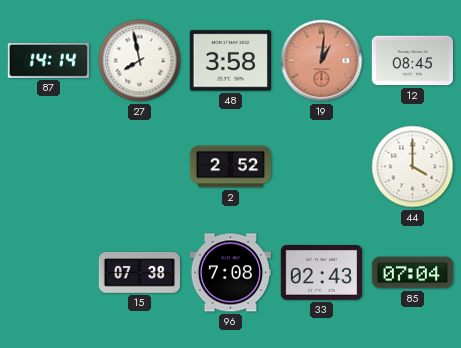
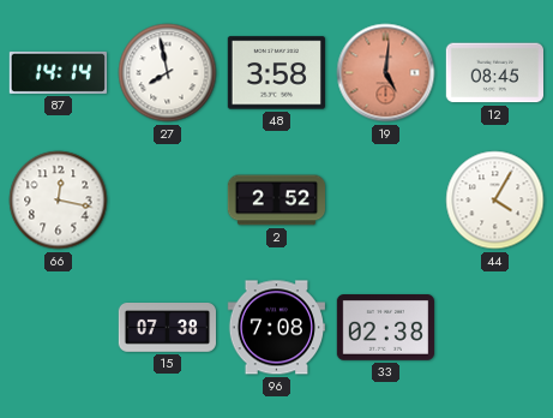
19: 1:01 -> 5:01
66: none -> 12:17
44: 4:00 -> 4:05
33: 02:43 -> 02:38
85: 07:04 -> none
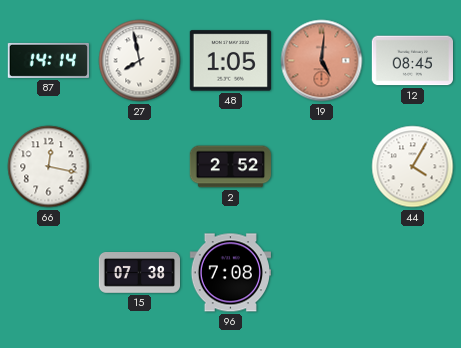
48: 3:58 -> 1:05
33: 02:38 -> none
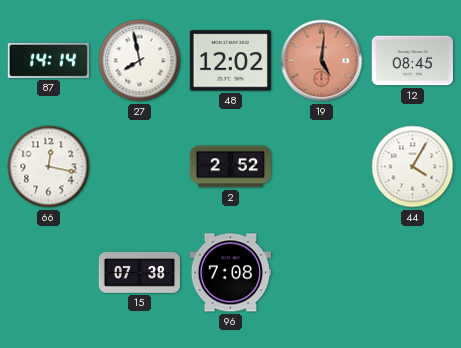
48: 1:05 -> 12:02
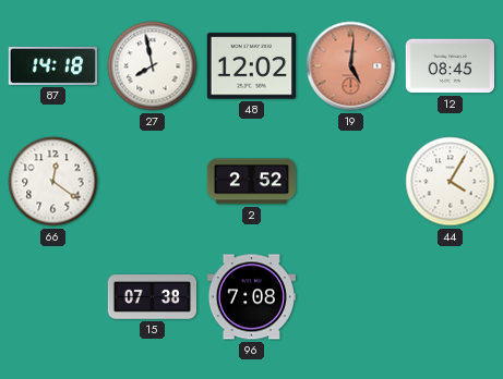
87: 14:14 -> 14:18
66: 12:17 -> 12:21
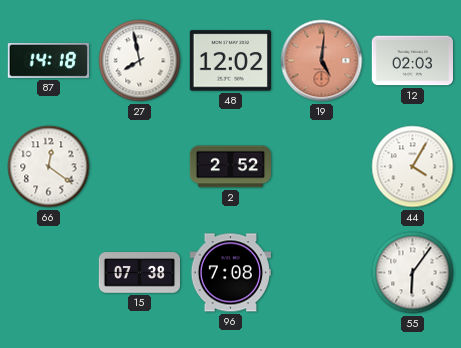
12: 08:45 -> 02:03
55: none -> 6:06
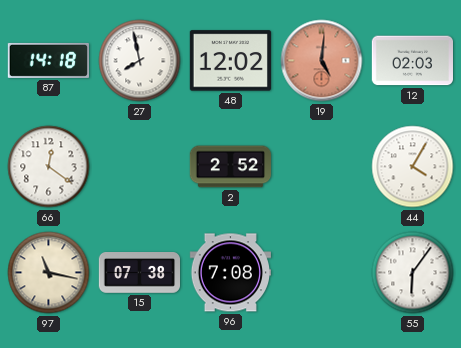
97: none -> 11:17
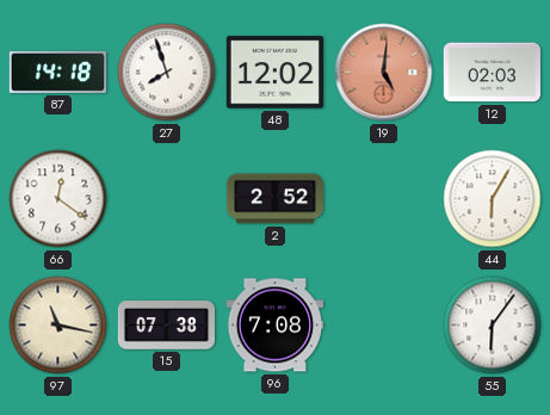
27: 7:58 -> 7:57
44: 4:05 -> 6:05
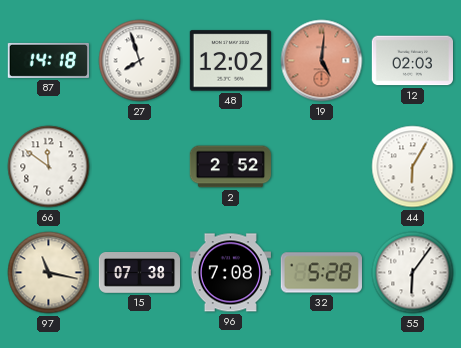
66: 12:21 -> 11:51
32: none -> 5:28
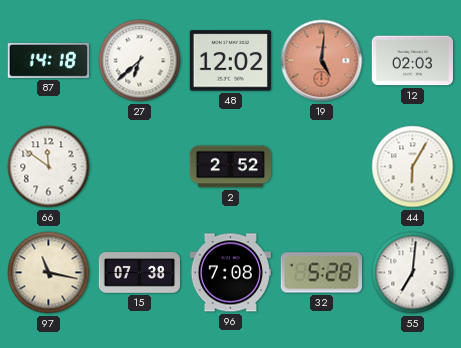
27: 7:57 -> 6:38
55: 6:06 -> 7:01
